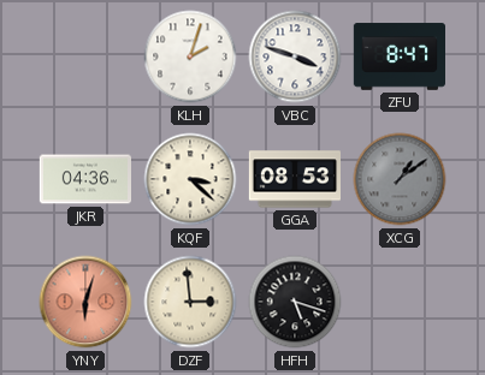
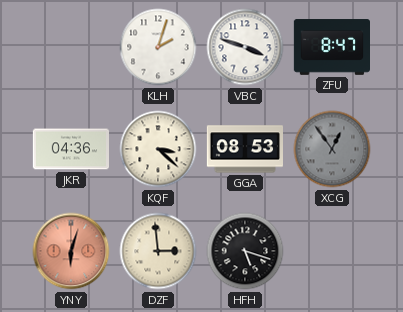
XCG: 1:09 -> 12:54
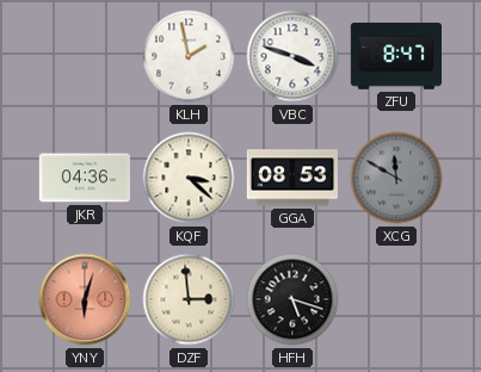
KLH: 2:03 -> 1:58
XCG: 12:54 -> 11:50
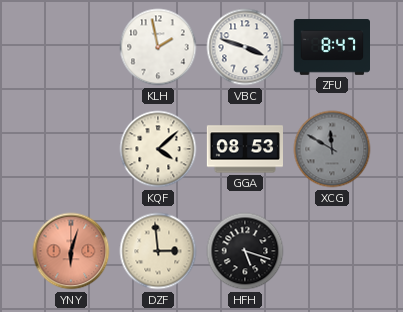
JKR: 04:36 -> none
KQF: 3:22 -> 4:08
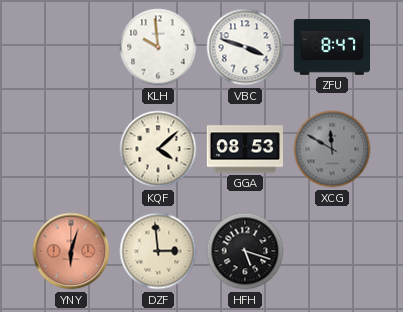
KLH: 1:58 -> 9:59
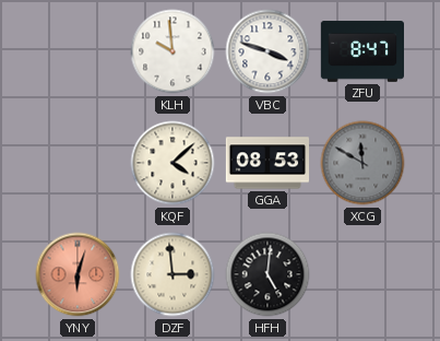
HFH: 5:18 -> 5:01
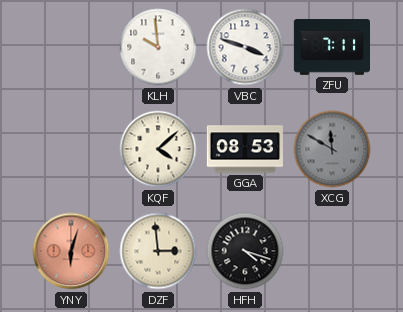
ZFU: 8:47 -> 7:11
HFH: 5:01 -> 4:18
